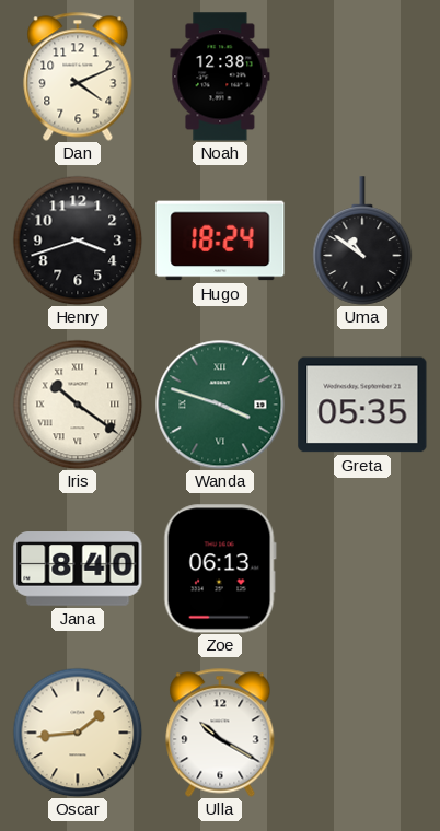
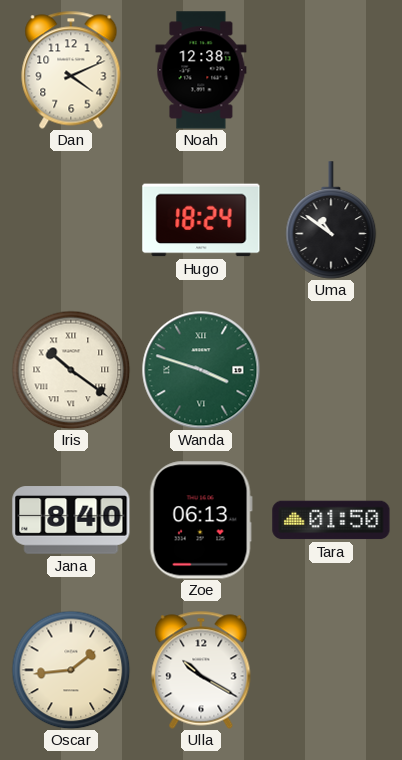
Henry: 3:42 -> none
Greta: 05:35 -> none
Tara: none -> 01:50
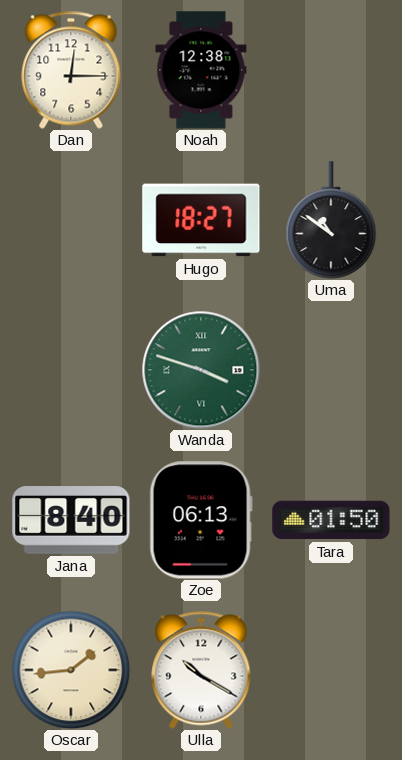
Dan: 4:11 -> 12:15
Hugo: 18:24 -> 18:27
Iris: 10:21 -> none
